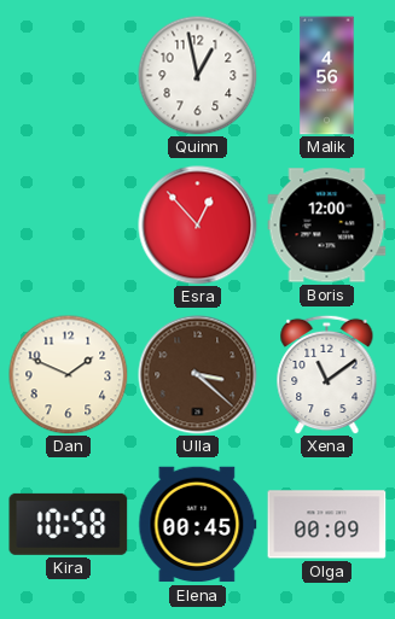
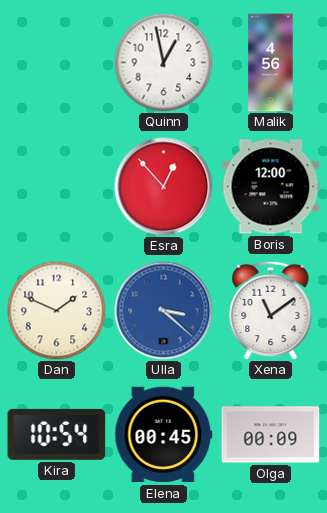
Ulla dial: brown -> blue
Kira: 10:58 -> 10:54
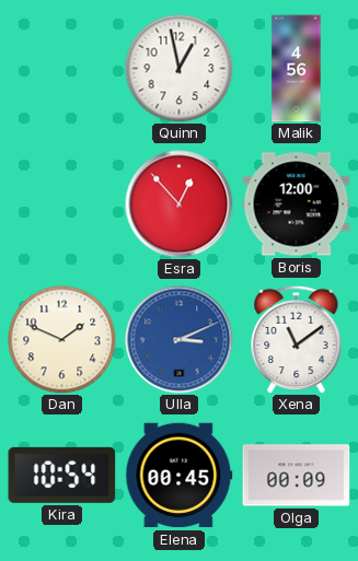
Ulla: 3:22 -> 3:11
